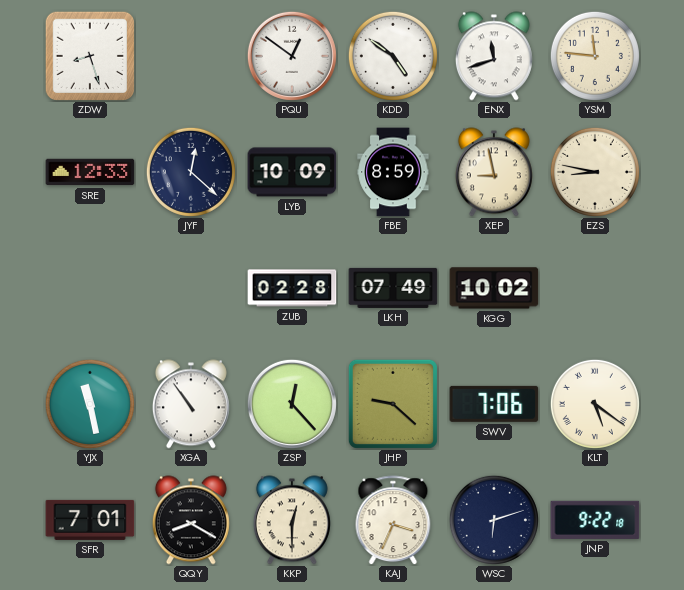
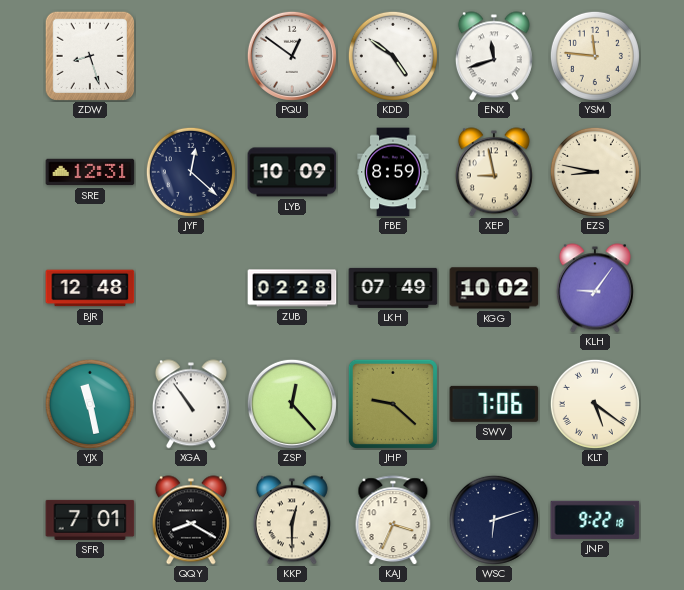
SRE: 12:33 -> 12:31
BJR: none -> 12:48
KLH: none -> 9:06
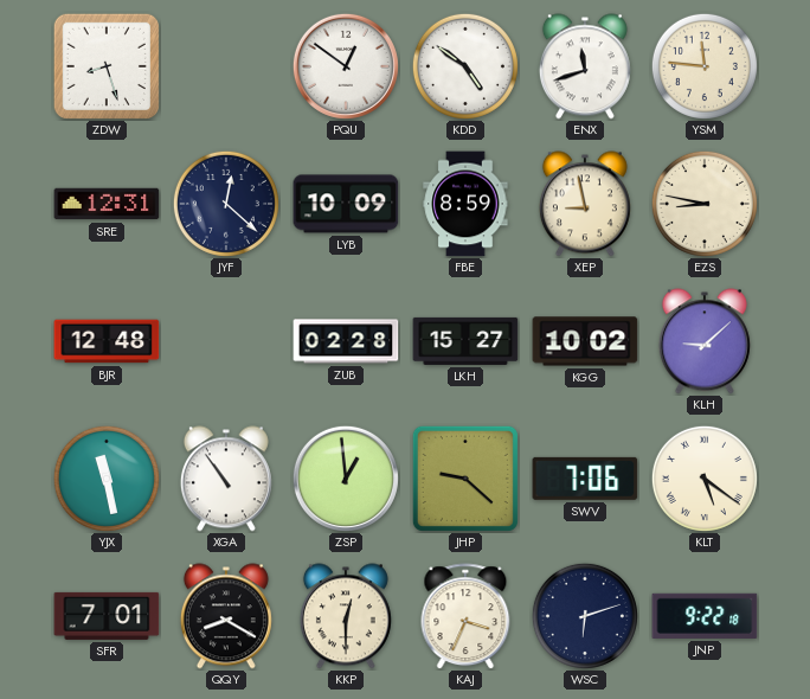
LKH: 07:49 -> 15:27
KLH: 9:06 -> 9:08
ZSP: 12:23 -> 12:59
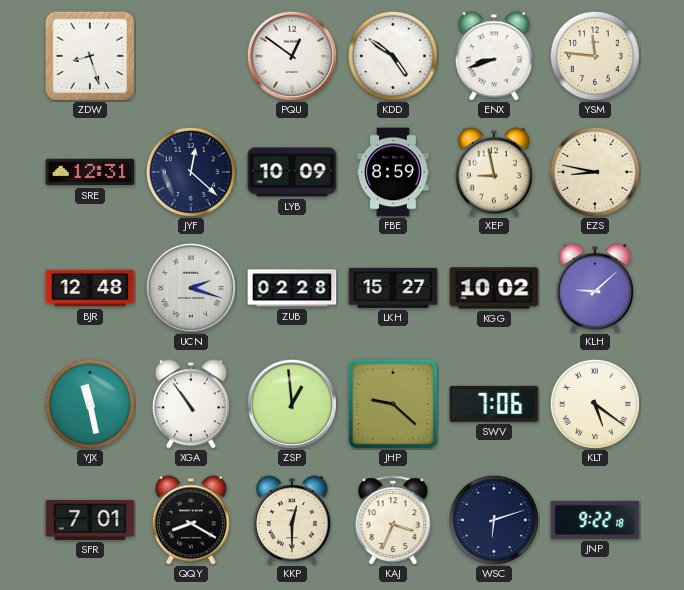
ENX: 11:42 -> 8:42
UCN: none -> 2:18
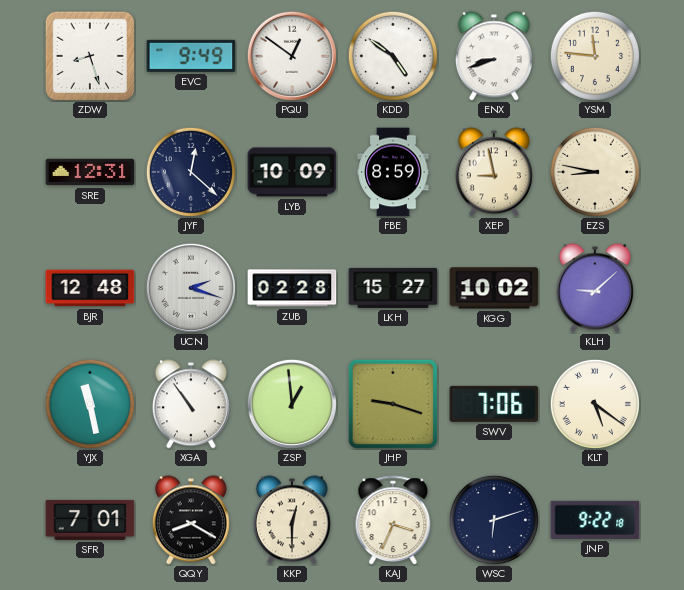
EVC: none -> 9:49
JHP: 9:22 -> 9:18
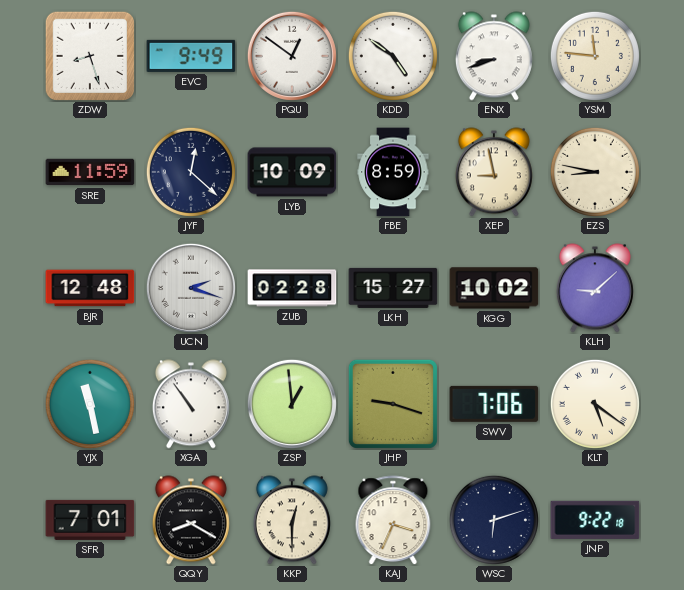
SRE: 12:31 -> 11:59
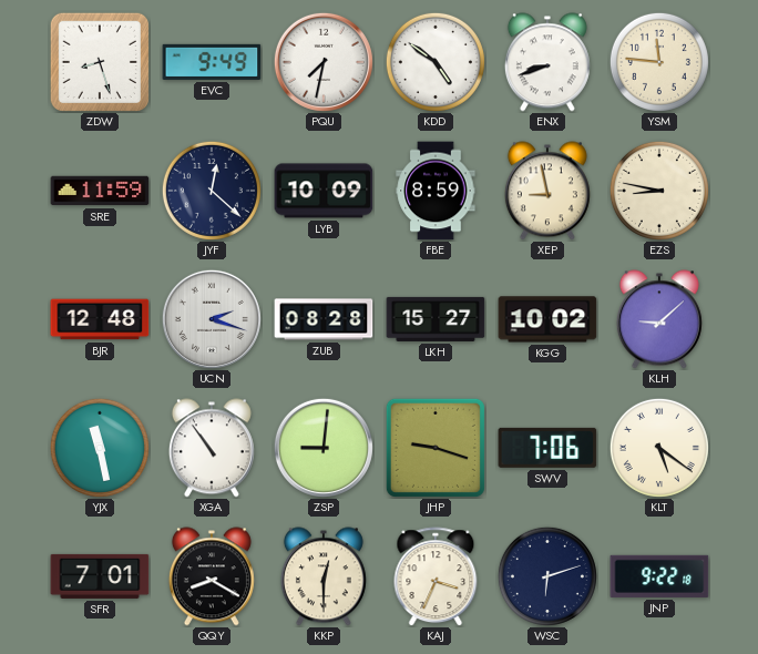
PQU: 12:51 -> 7:32
ZUB: 02:28 -> 08:28
ZSP: 12:59 -> 9:01
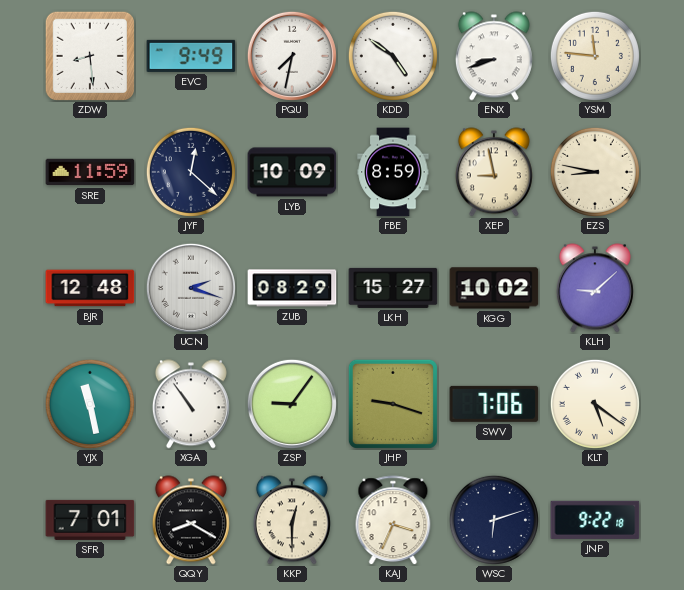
ZDW: 8:27 -> 8:29
ZUB: 08:28 -> 08:29
ZSP: 9:01 -> 9:06
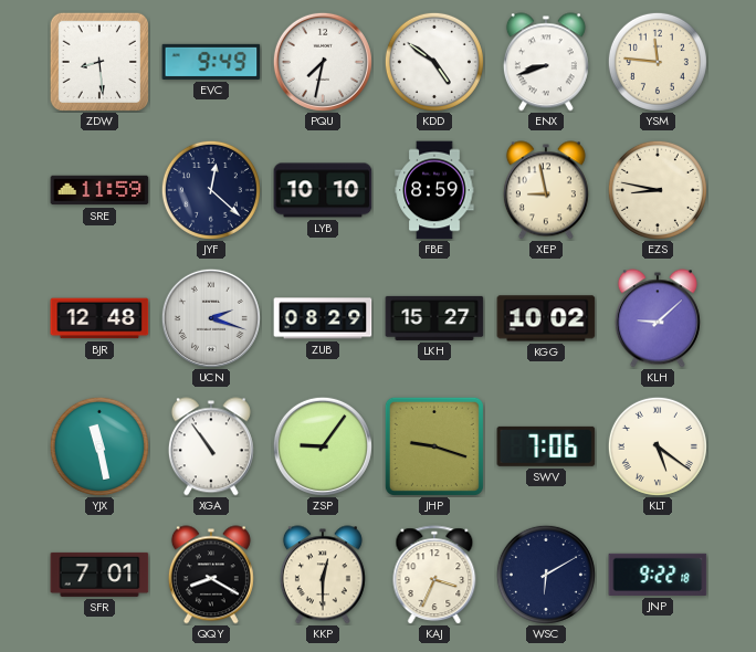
LYB: 10:09 -> 10:10
WSC: 6:12 -> 6:10
